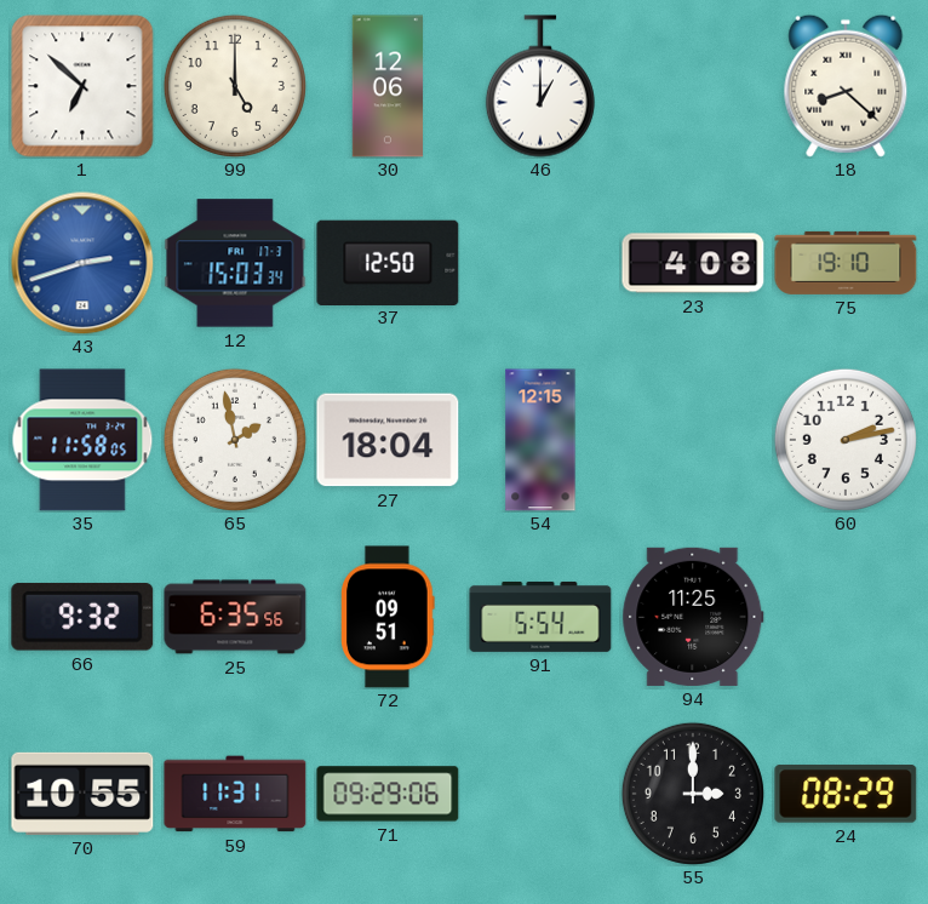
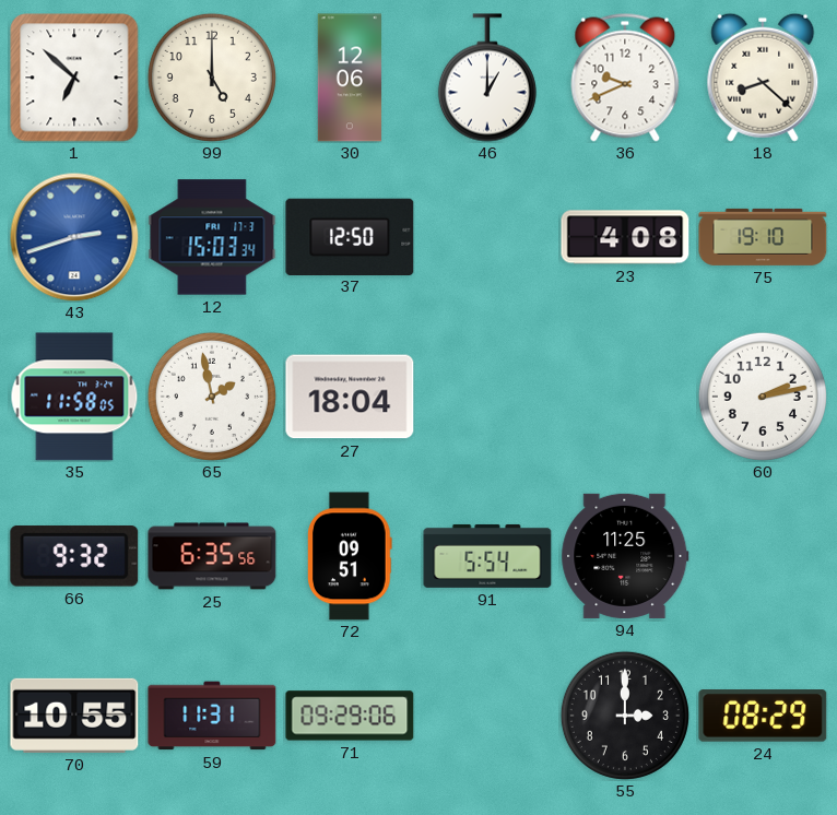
36: none -> 9:41
54: 12:15 -> none
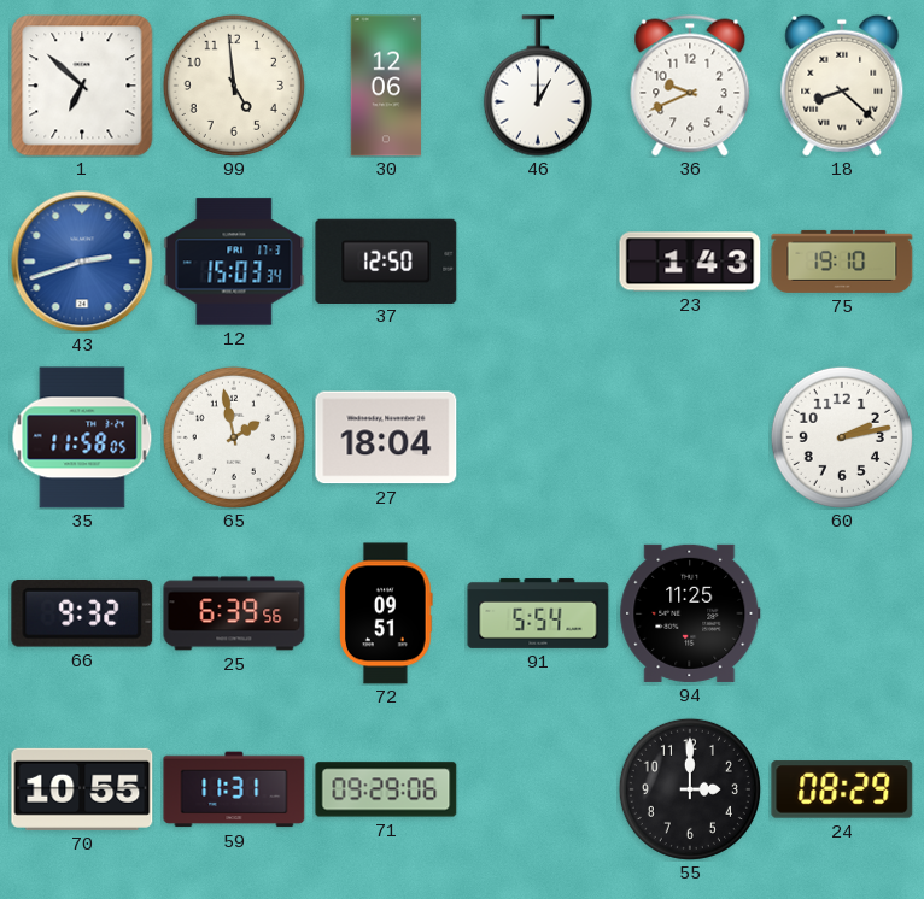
99: 5:00 -> 4:59
23: 4:08 -> 1:43
25: 6:35 -> 6:39
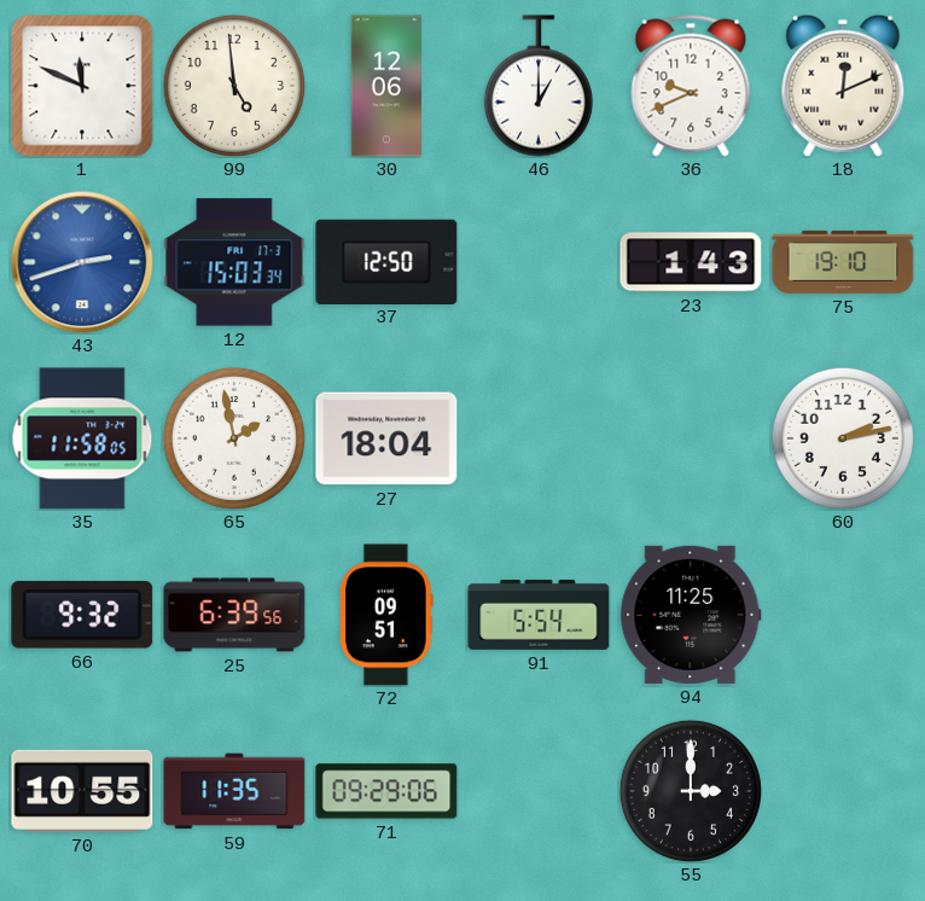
1: 6:52 -> 11:49
18: 8:22 -> 12:11
59: 11:31 -> 11:35
24: 08:29 -> none
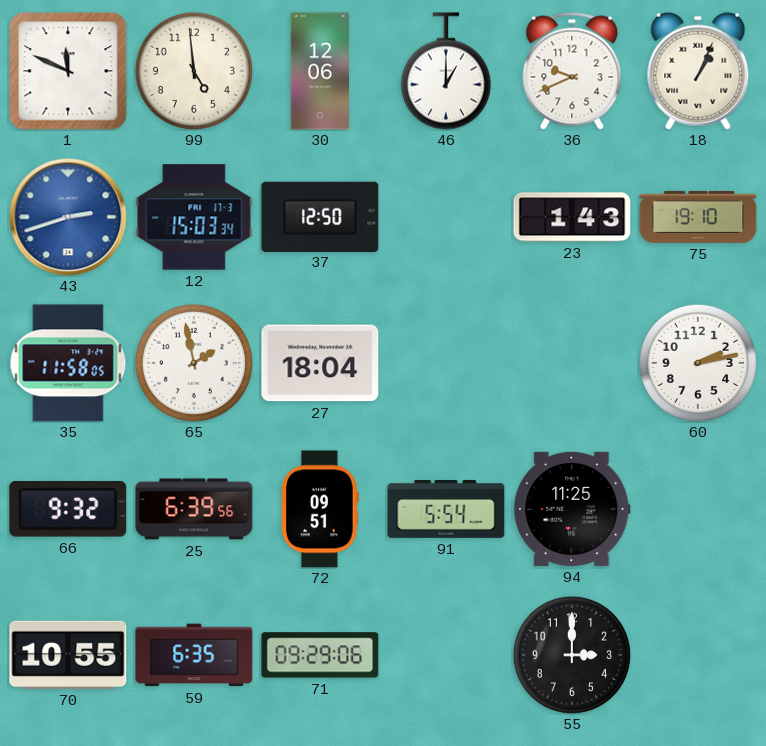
18: 12:11 -> 1:04
59: 11:35 -> 6:35
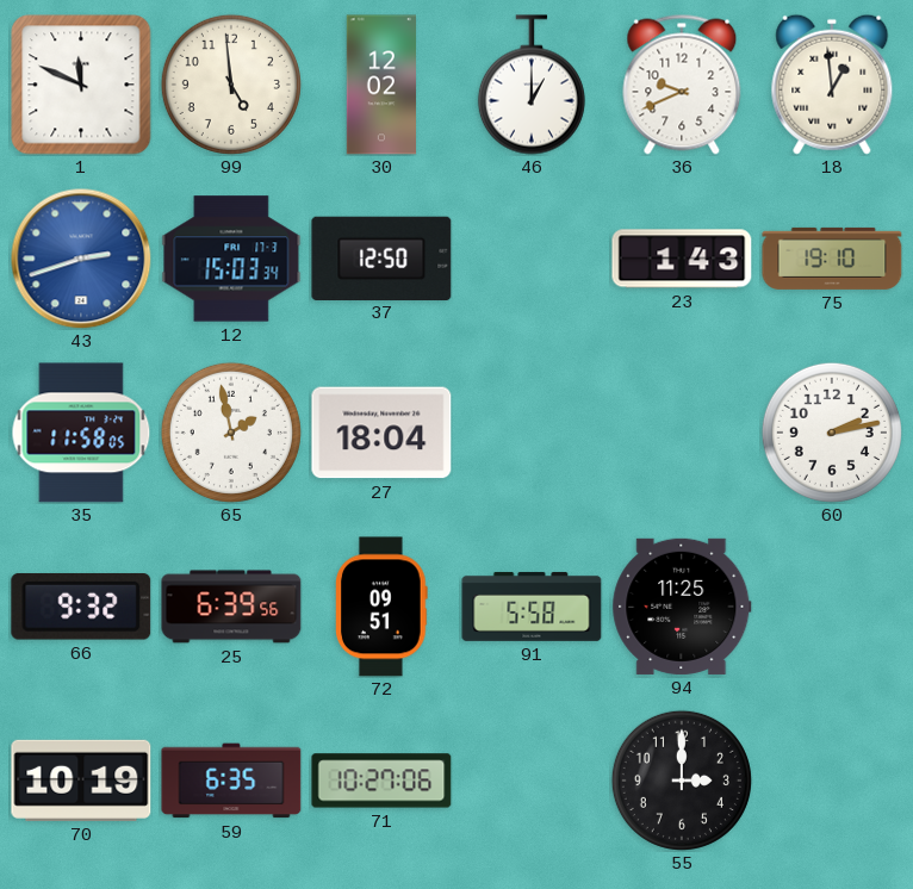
30: 12:06 -> 12:02
18: 1:04 -> 12:59
91: 5:54 -> 5:58
70: 10:55 -> 10:19
71: 09:29 -> 10:27
